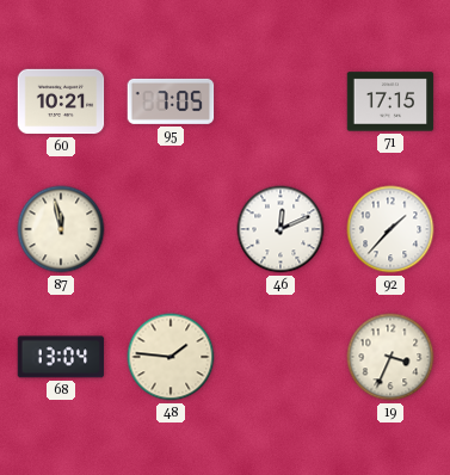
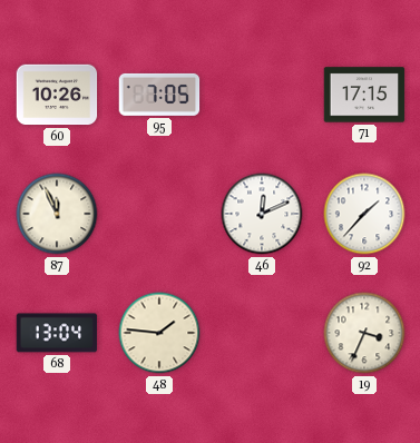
60: 10:21 -> 10:26
87: 11:58 -> 11:56
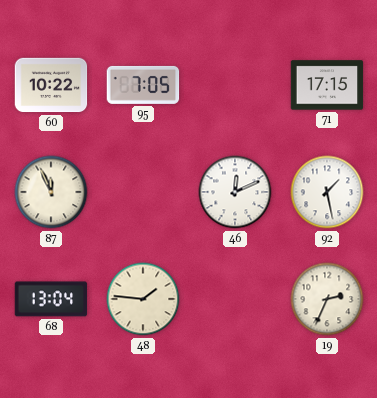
60: 10:26 -> 10:22
92: 1:37 -> 1:28
19: 3:34 -> 2:34
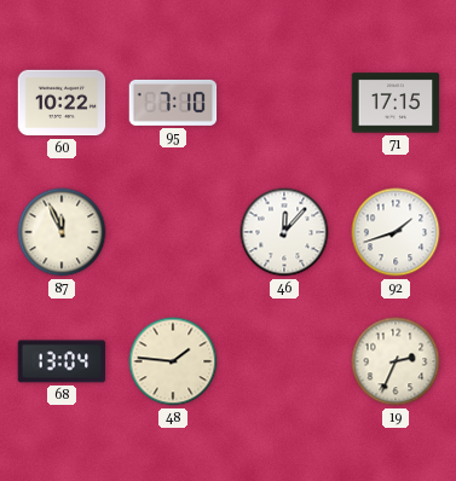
95: 7:05 -> 7:10
46: 12:11 -> 12:07
92: 1:28 -> 1:42
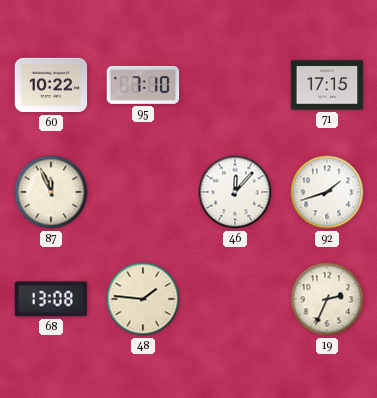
68: 13:04 -> 13:08
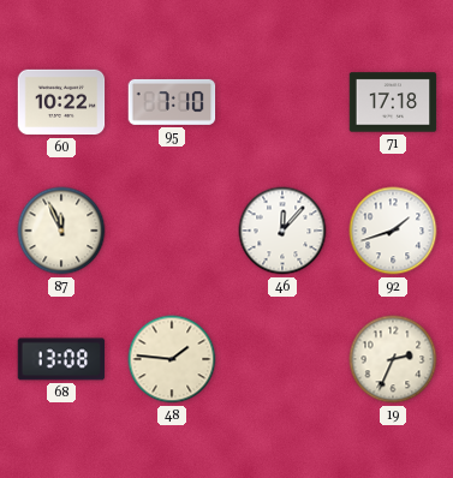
71: 17:15 -> 17:18
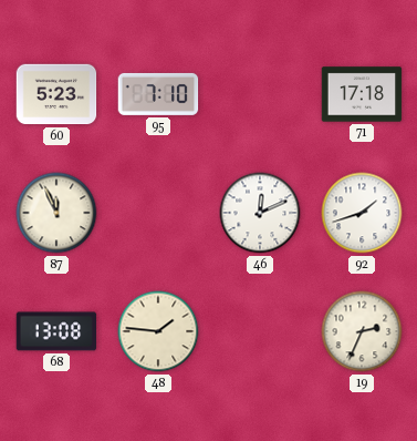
60: 10:22 -> 5:23
46: 12:07 -> 12:11
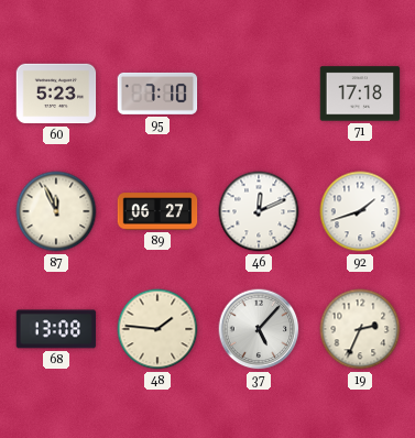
89: none -> 06:27
37: none -> 5:07
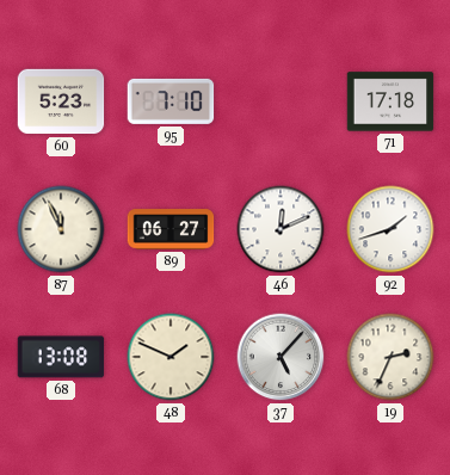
48: 1:46 -> 1:49
